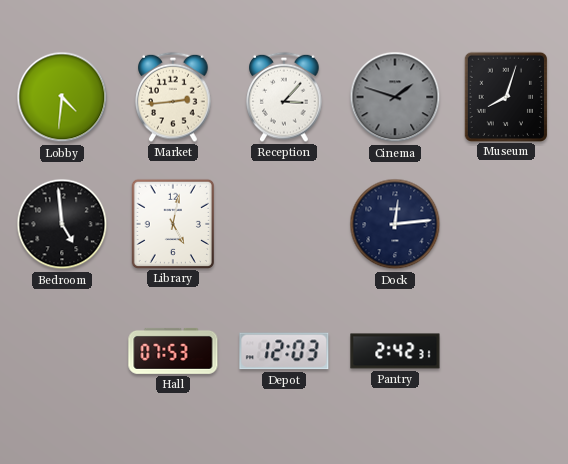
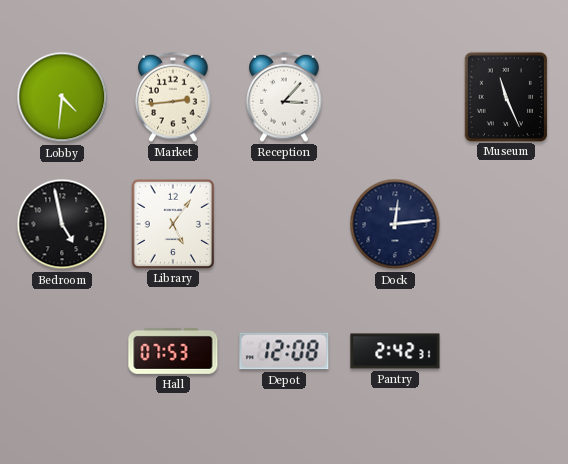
Cinema: 1:48 -> none
Museum: 8:03 -> 11:26
Bedroom: 4:59 -> 4:58
Library: 5:02 -> 5:06
Depot: 12:03 -> 12:08
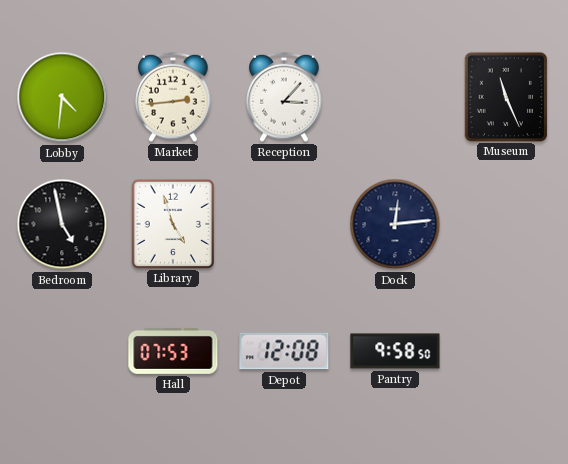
Library: 5:06 -> 4:57
Pantry: 2:42 -> 9:58
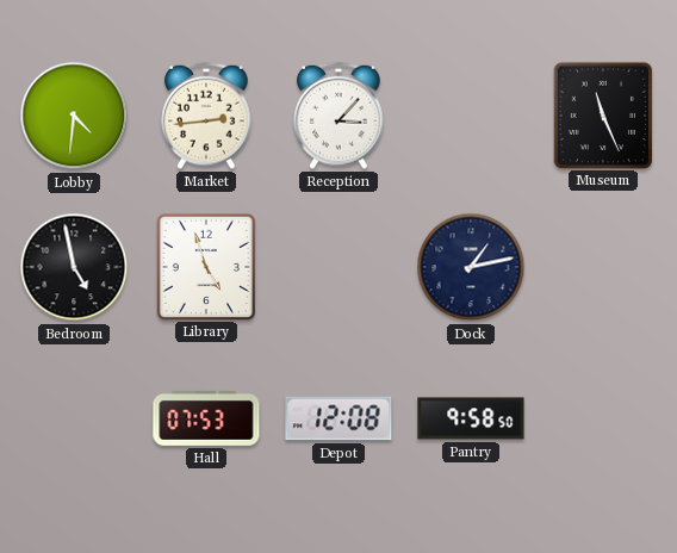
Dock: 12:14 -> 1:13
